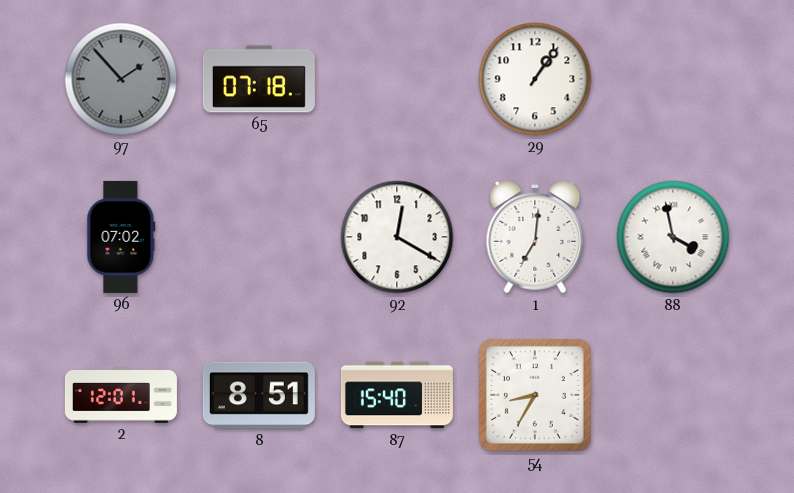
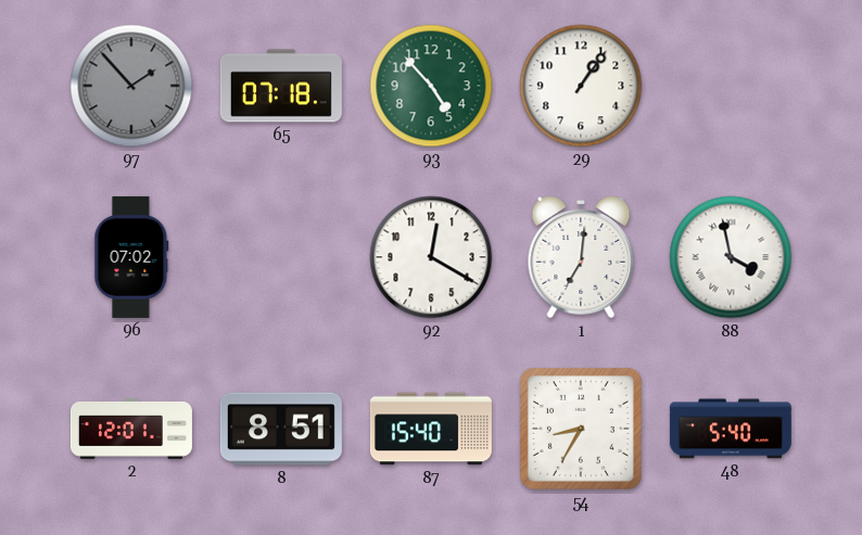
93: none -> 4:53
48: none -> 5:40
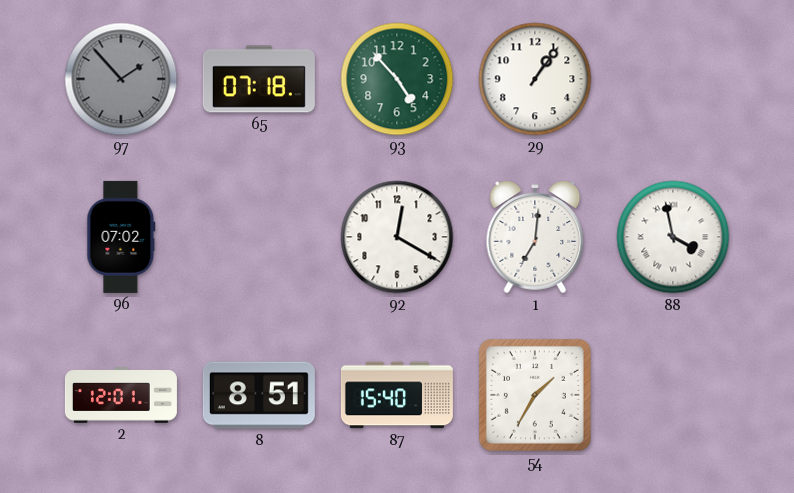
54: 8:35 -> 1:35
48: 5:40 -> none
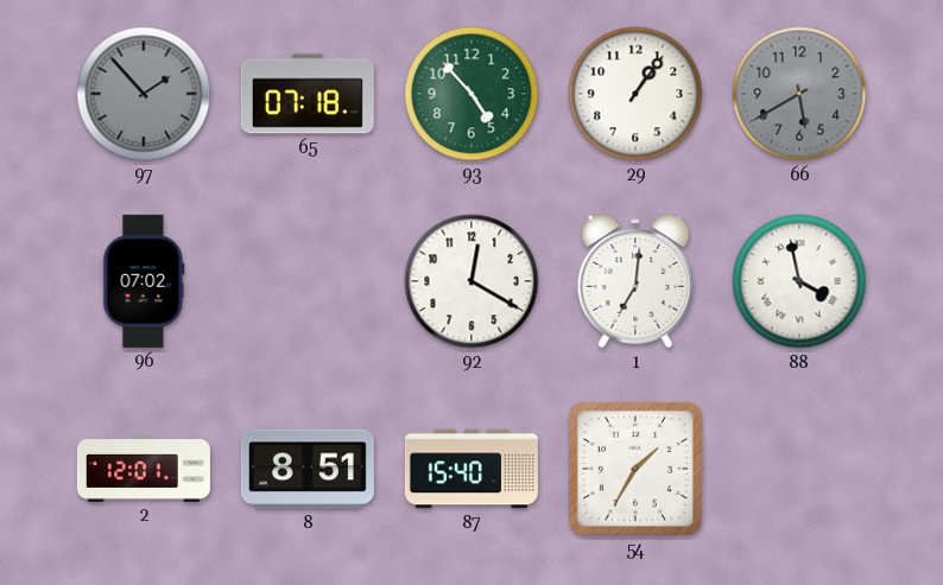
66: none -> 5:40
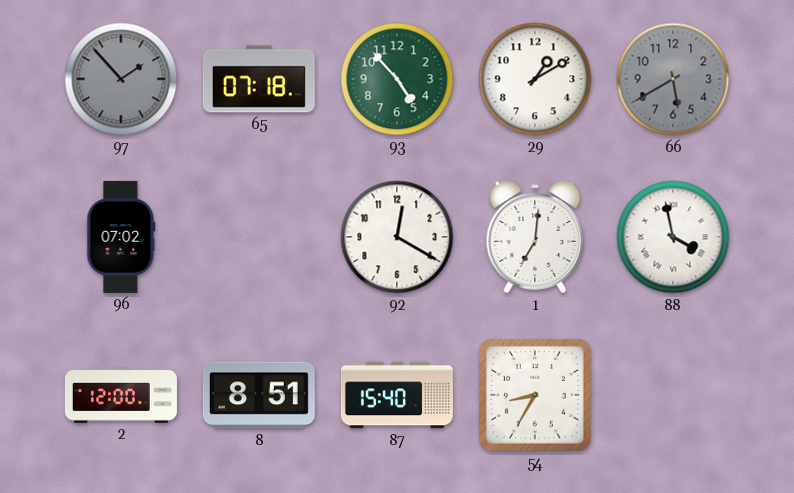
29: 1:06 -> 1:10
2: 12:01 -> 12:00
54: 1:35 -> 8:35
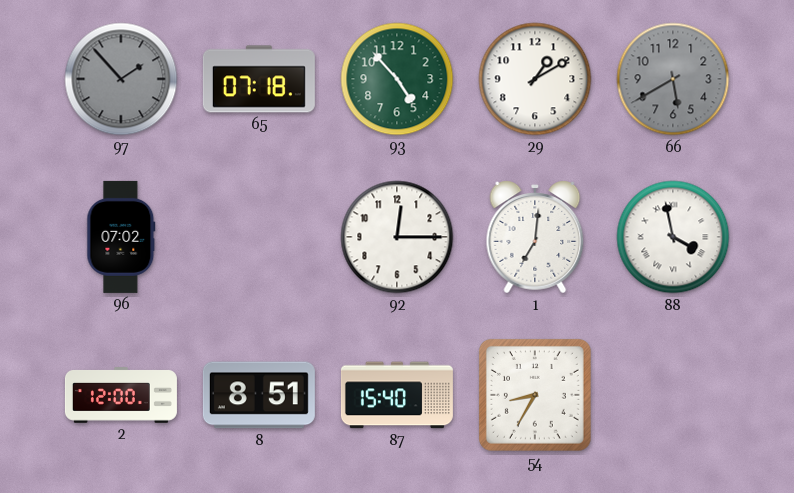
92: 12:20 -> 12:15
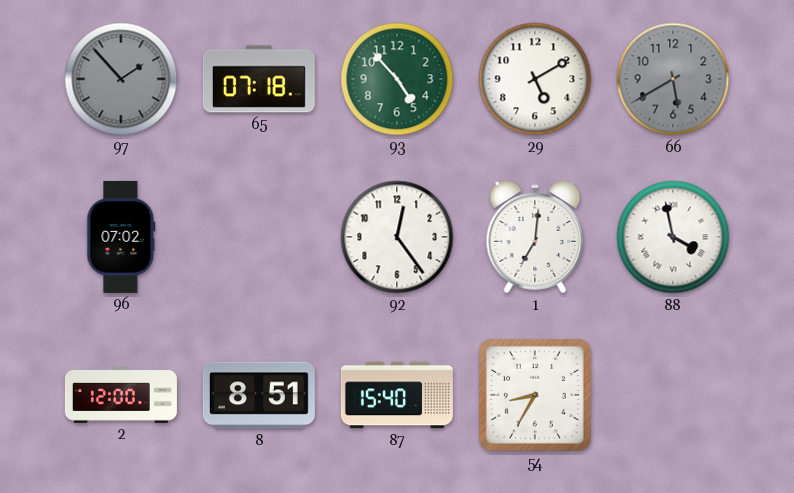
29: 1:10 -> 5:10
92: 12:15 -> 12:24
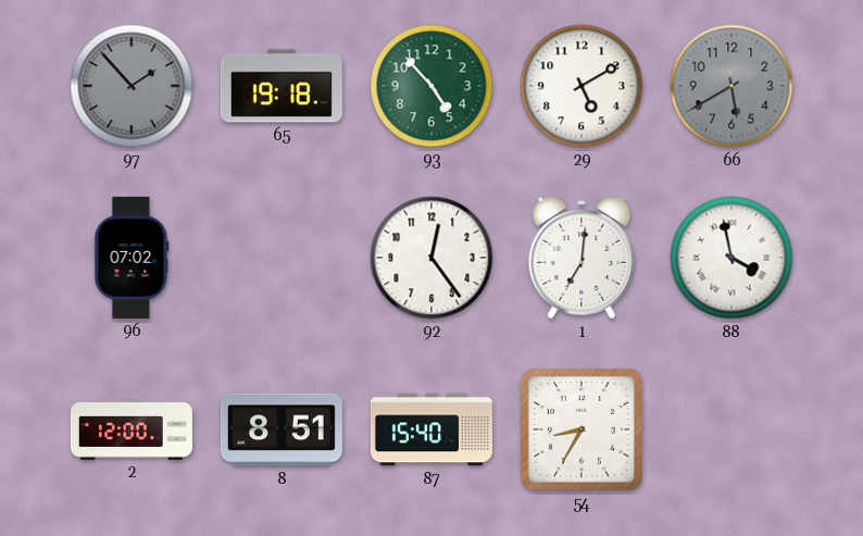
65: 07:18 -> 19:18
